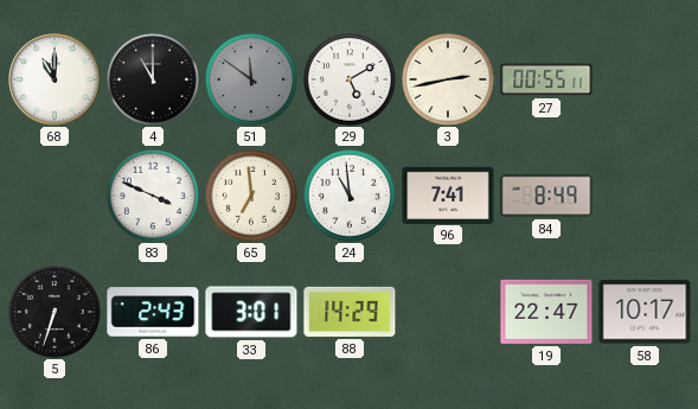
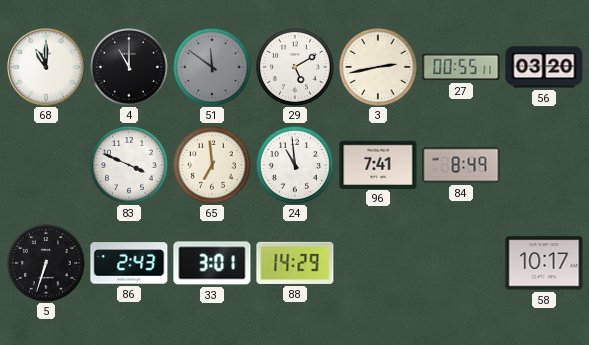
56: none -> 03:20
19: 22:47 -> none
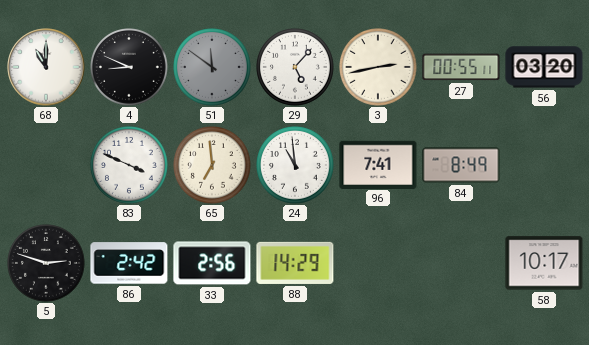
4: 11:00 -> 8:49
29: 5:10 -> 5:07
5: 6:33 -> 2:48
86: 2:43 -> 2:42
33: 3:01 -> 2:56
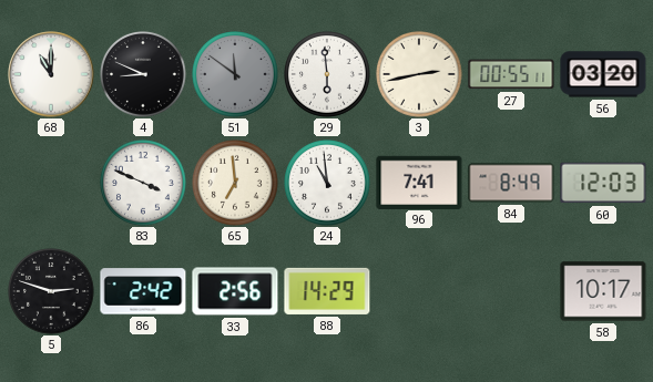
29: 5:07 -> 5:59
60: none -> 12:03
